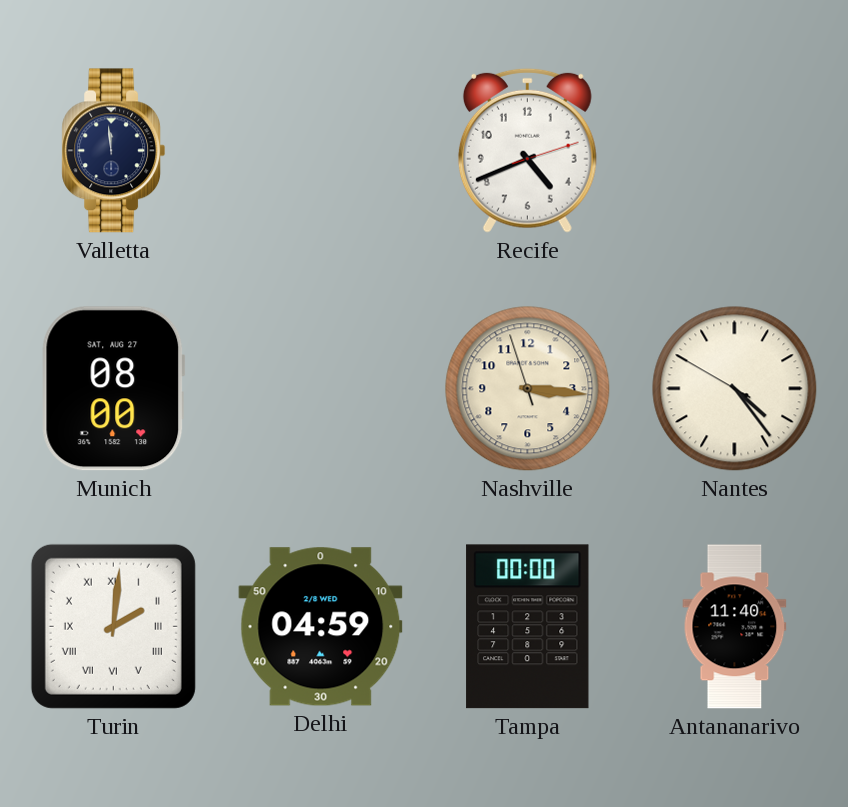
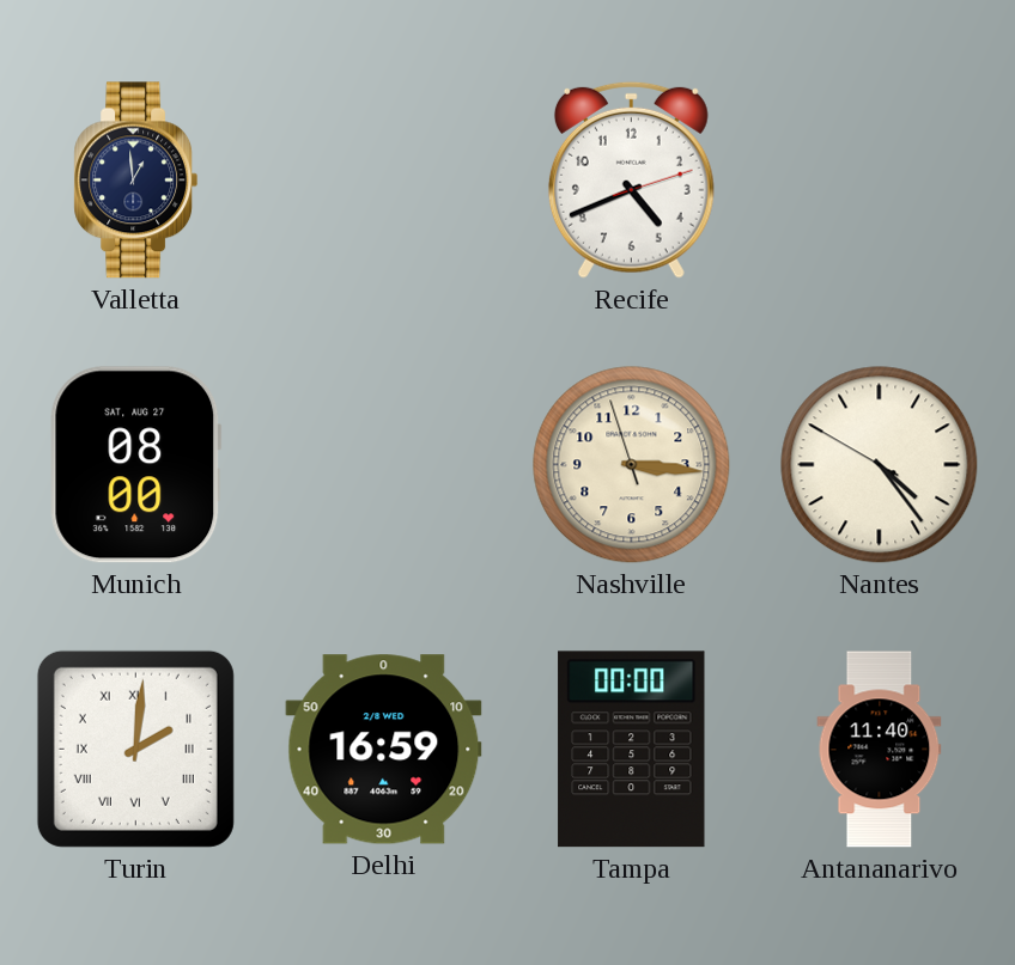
Valletta: 11:59 -> 12:59
Delhi: 04:59 -> 16:59
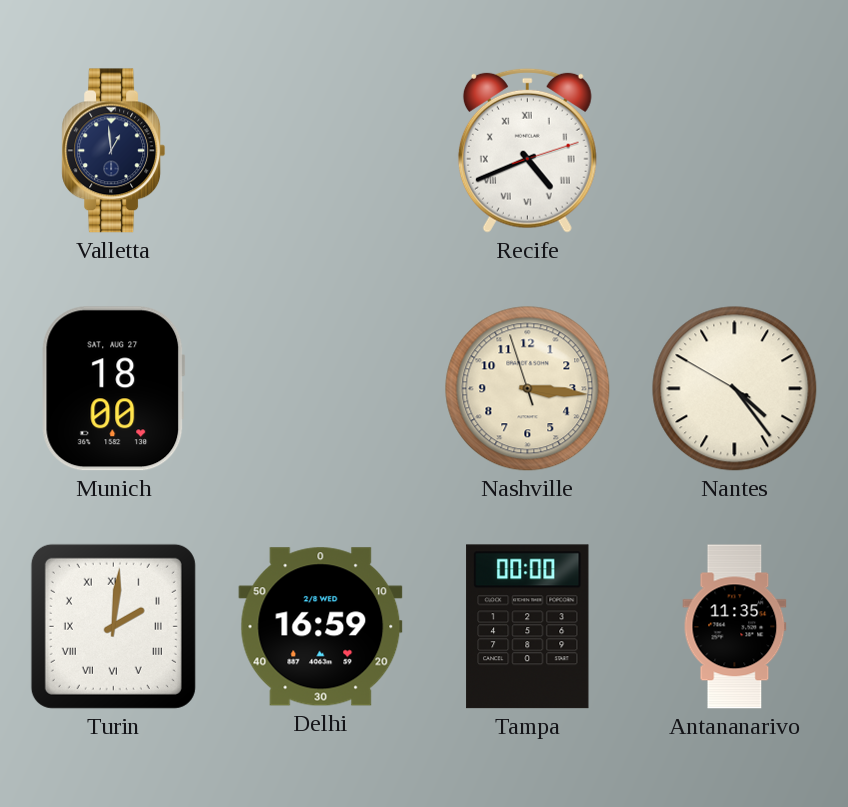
Recife numerals: Arabic -> Roman
Munich: 08:00 -> 18:00
Antananarivo: 11:40 -> 11:35
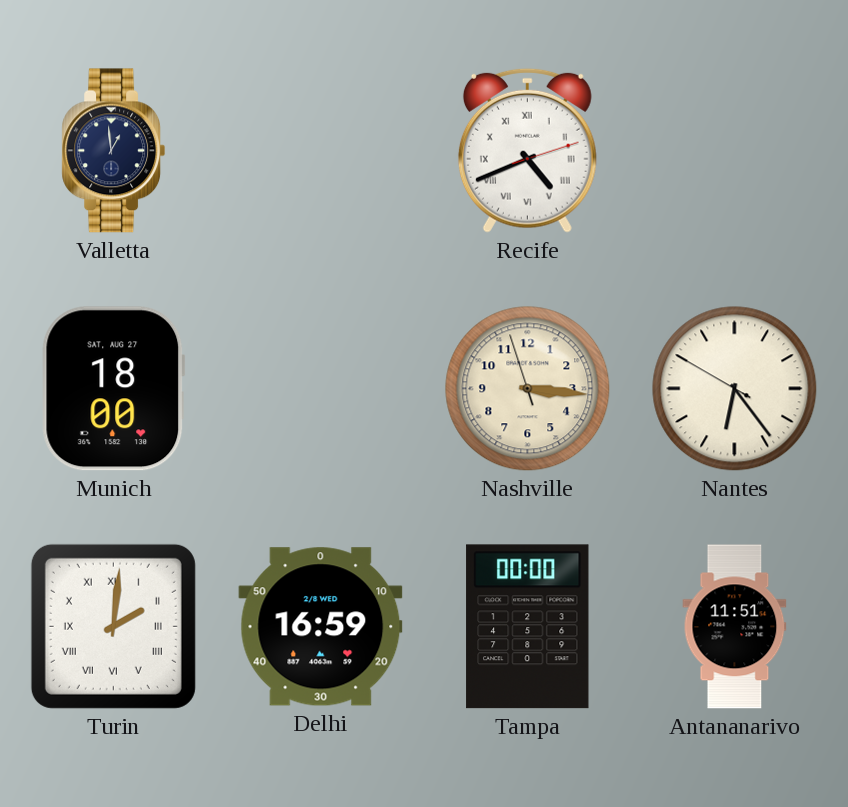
Nantes: 4:23 -> 6:23
Antananarivo: 11:35 -> 11:51
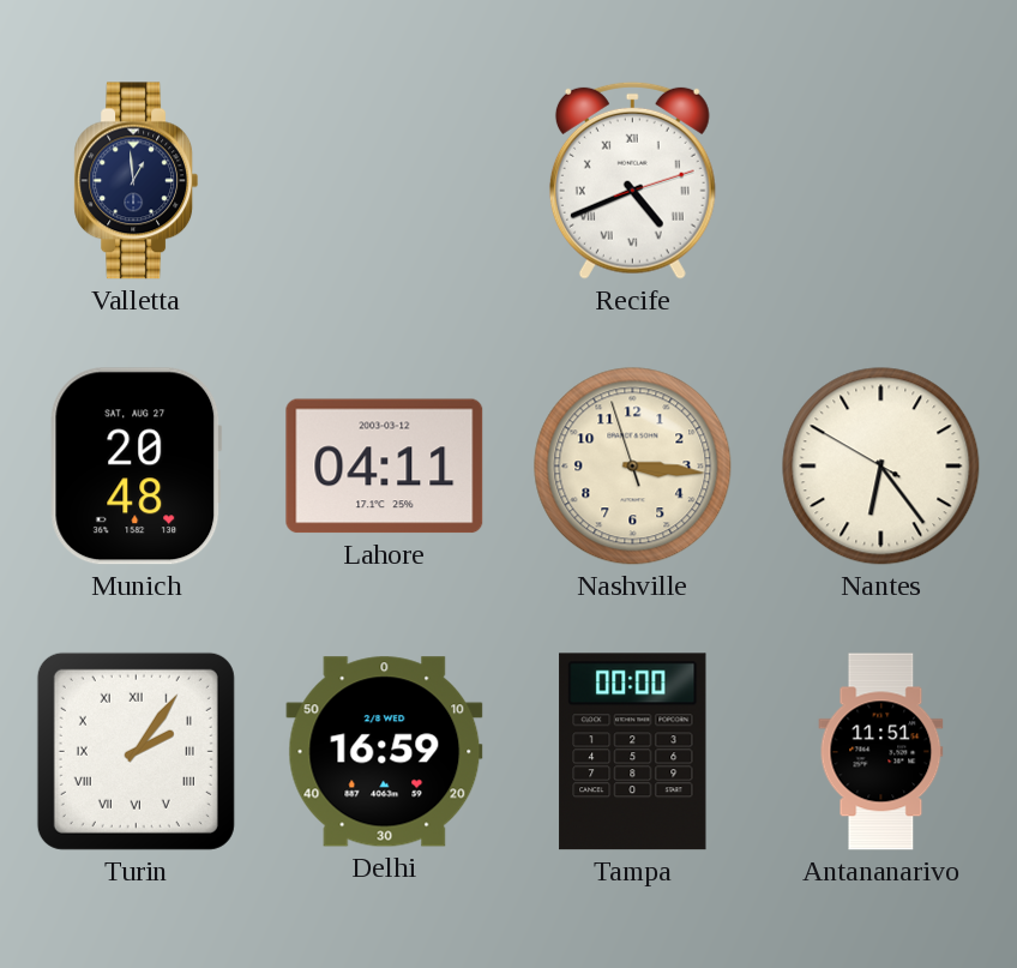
Munich: 18:00 -> 20:48
Lahore: none -> 04:11
Turin: 2:01 -> 2:06
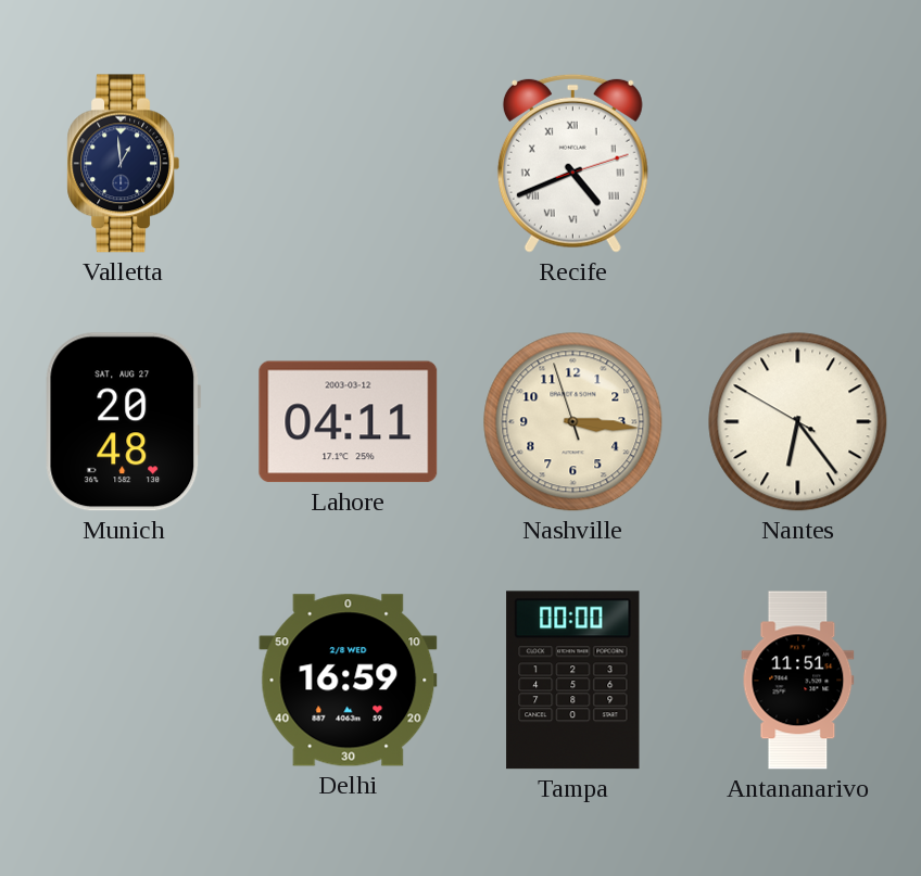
Turin: 2:06 -> none
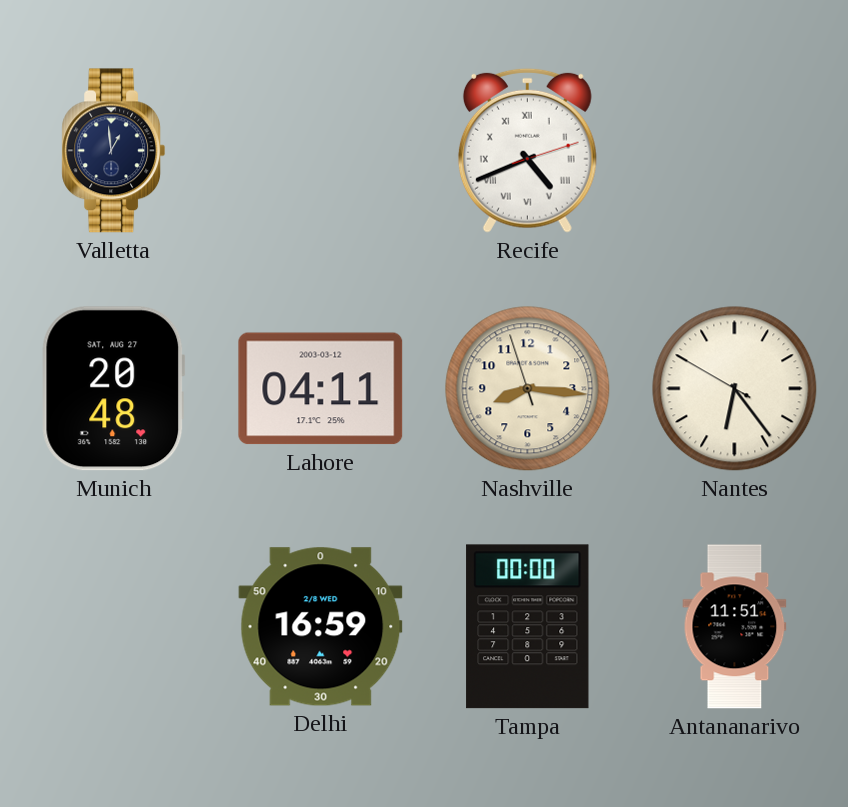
Nashville: 3:15 -> 8:15
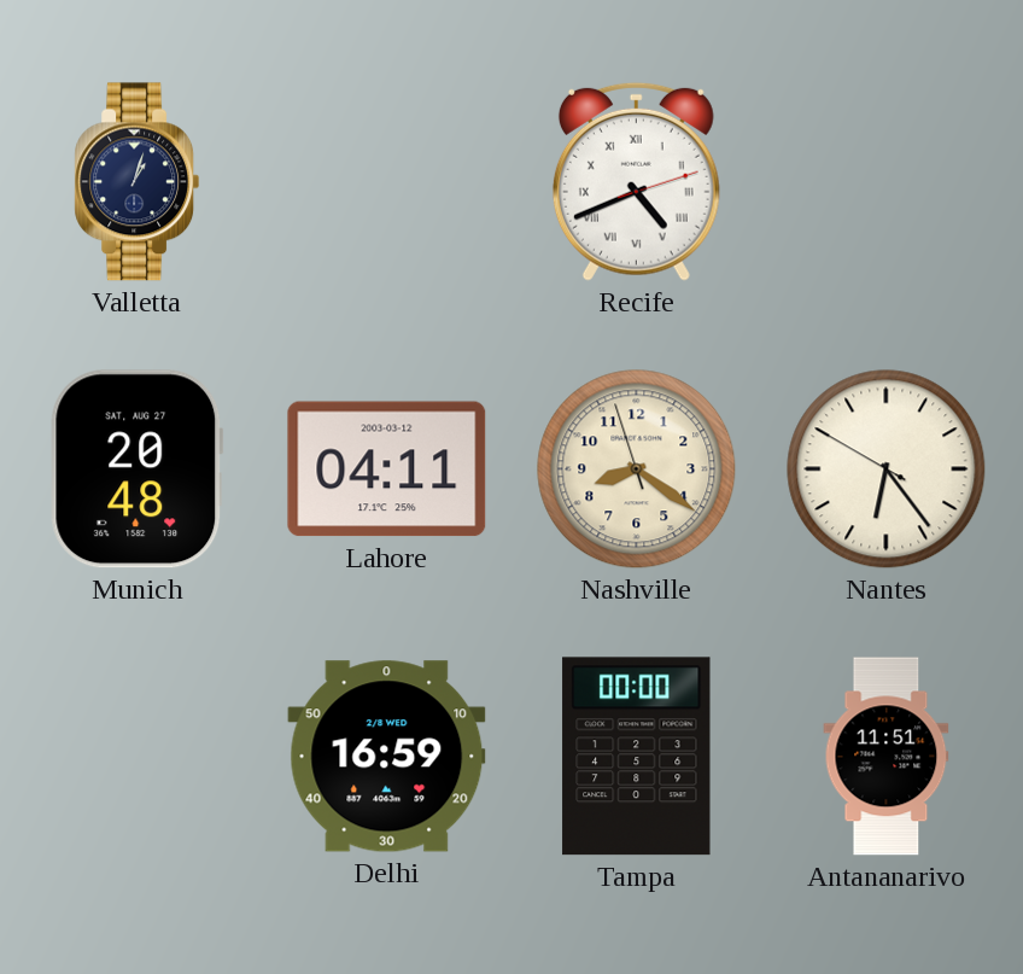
Valletta: 12:59 -> 1:03
Nashville: 8:15 -> 8:20
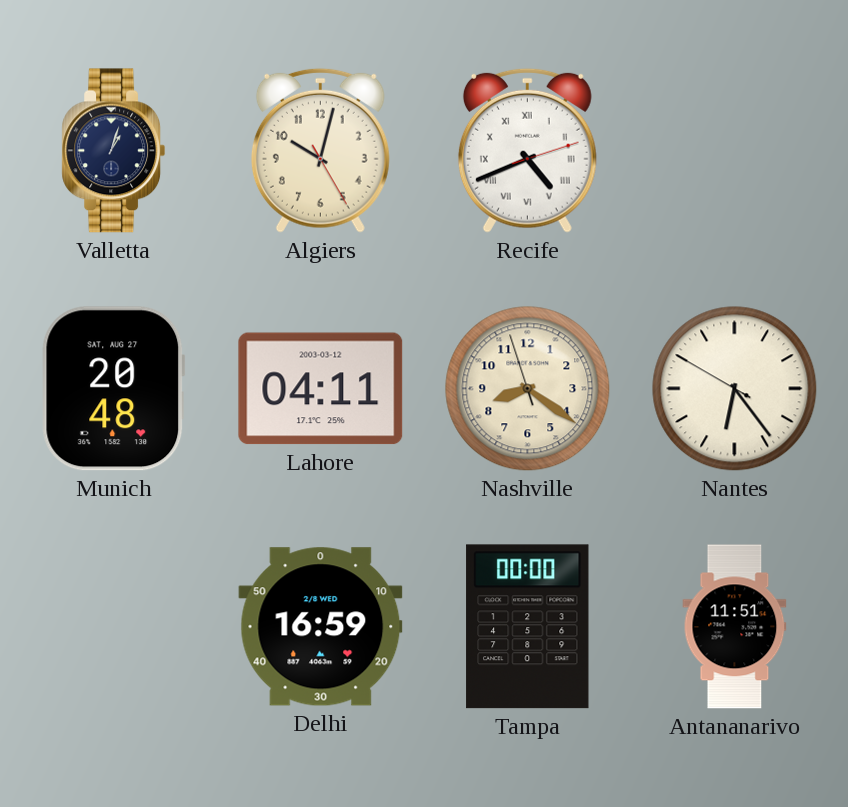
Algiers: none -> 10:02
